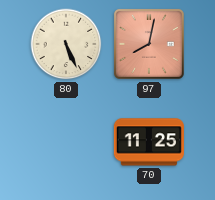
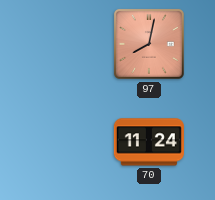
80: 5:26 -> none
70: 11:25 -> 11:24
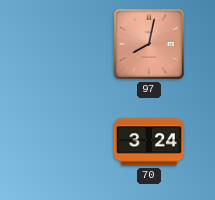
70: 11:24 -> 3:24
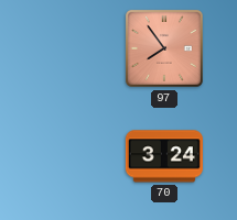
97: 8:02 -> 7:54
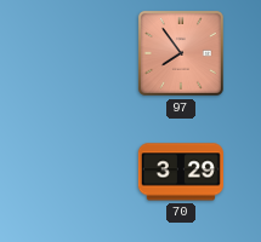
70: 3:24 -> 3:29
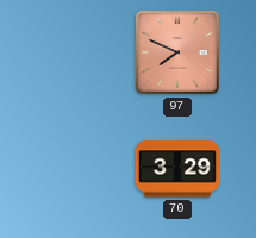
97: 7:54 -> 7:49
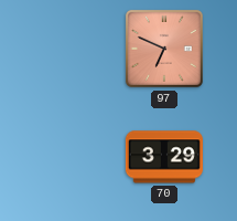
97: 7:49 -> 6:49
